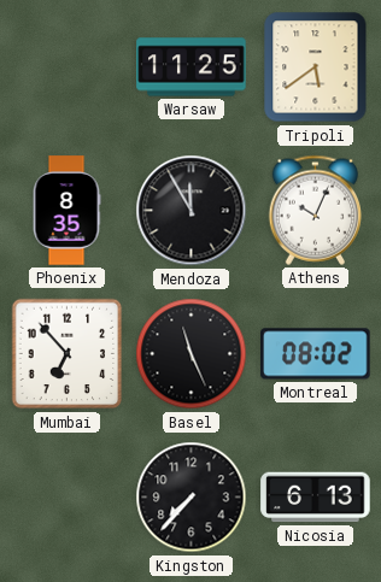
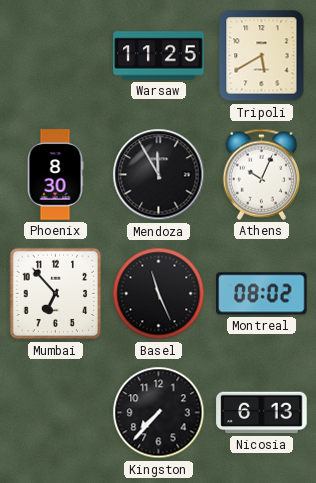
Tripoli: 5:39 -> 5:40
Phoenix: 8:35 -> 8:30
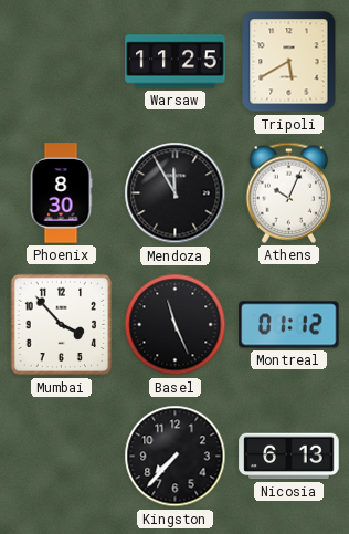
Mumbai: 6:53 -> 3:53
Montreal: 08:02 -> 01:12
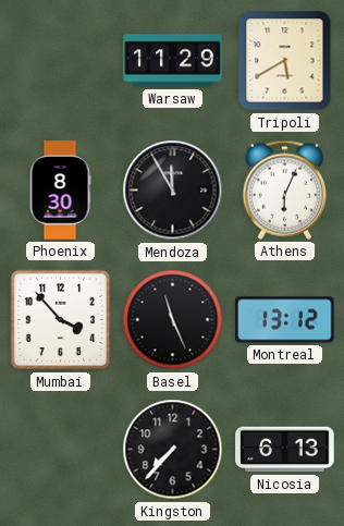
Warsaw: 11:25 -> 11:29
Athens: 10:04 -> 6:04
Montreal: 01:12 -> 13:12
